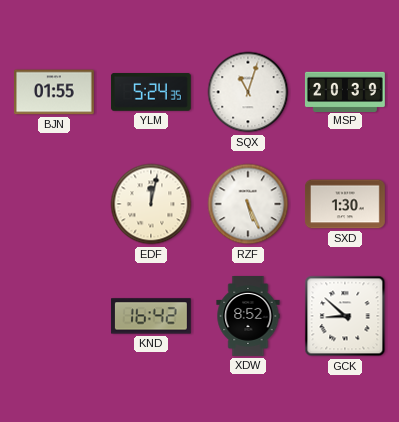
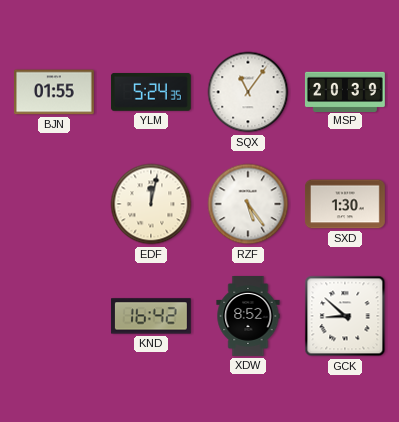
SQX: 11:03 -> 11:06
RZF: 5:26 -> 5:24
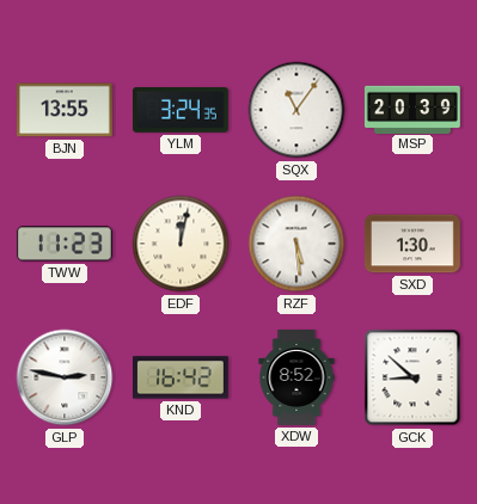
BJN: 01:55 -> 13:55
YLM: 5:24 -> 3:24
TWW: none -> 11:23
RZF: 5:24 -> 5:29
GLP: none -> 2:47
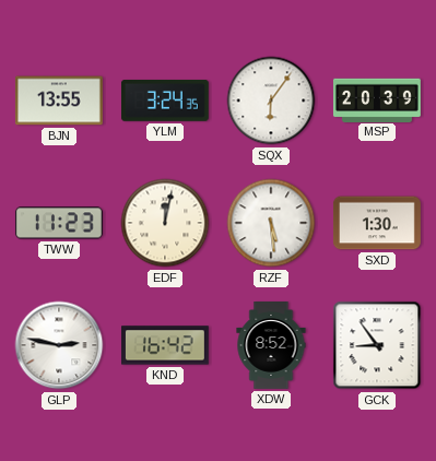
SQX: 11:06 -> 6:06
GCK: 8:52 -> 8:54
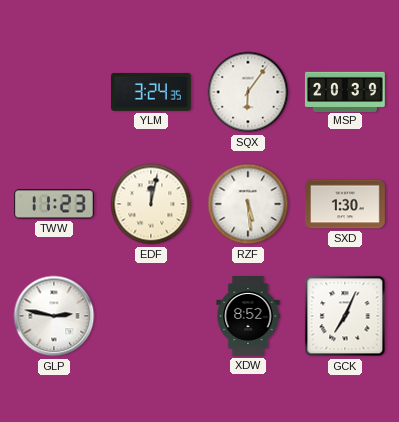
BJN: 13:55 -> none
KND: 16:42 -> none
GCK: 8:54 -> 7:04
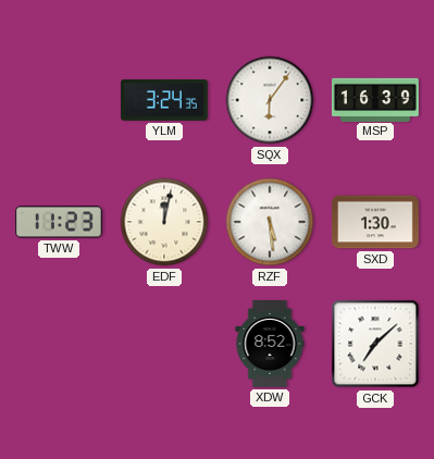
MSP: 20:39 -> 16:39
GLP: 2:47 -> none
GCK: 7:04 -> 7:08
